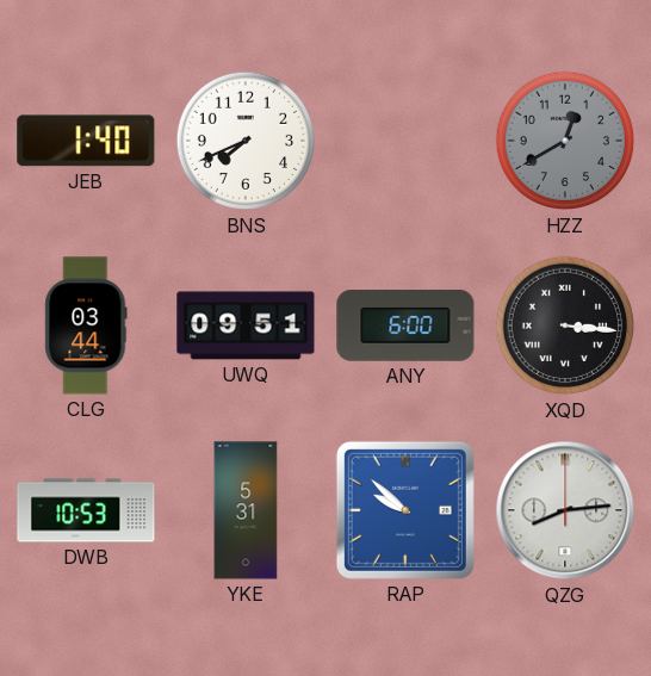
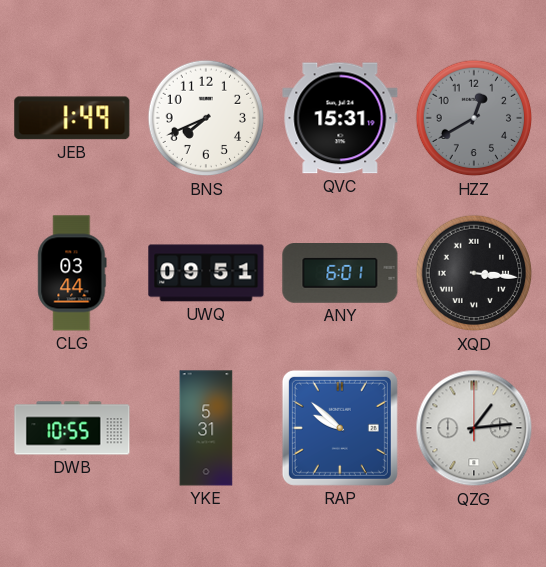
JEB: 1:40 -> 1:49
QVC: none -> 15:31
ANY: 6:00 -> 6:01
DWB: 10:53 -> 10:55
QZG: 8:14 -> 1:14
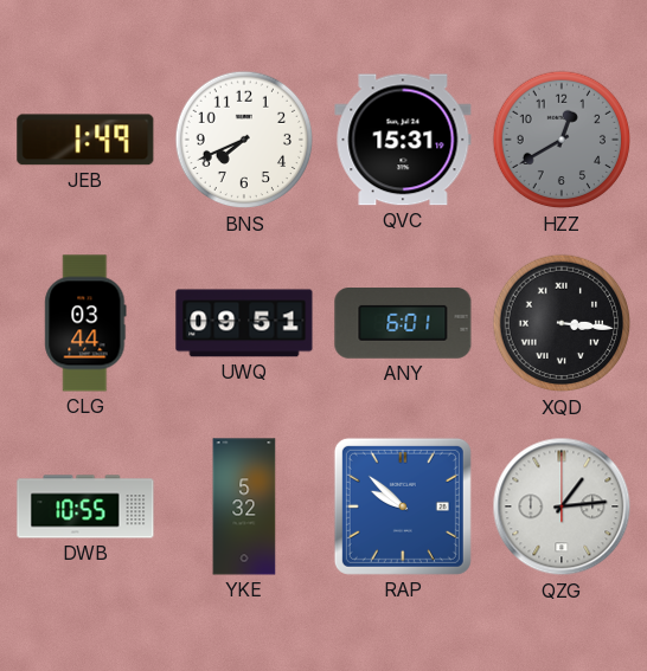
YKE: 5:31 -> 5:32
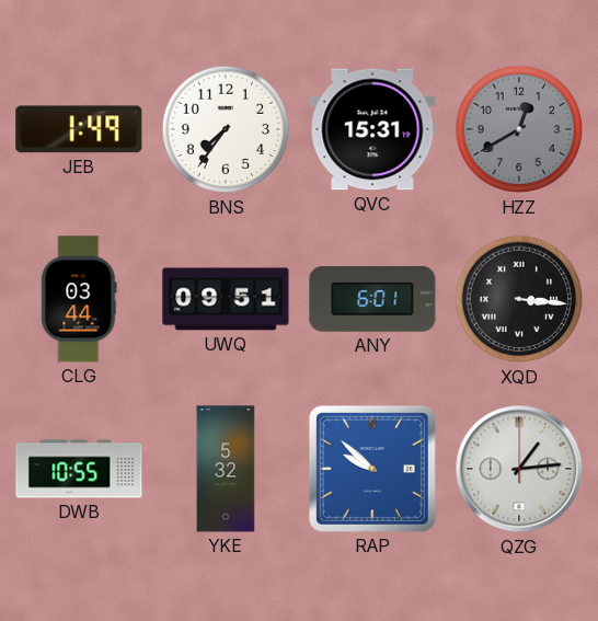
BNS: 7:41 -> 7:36
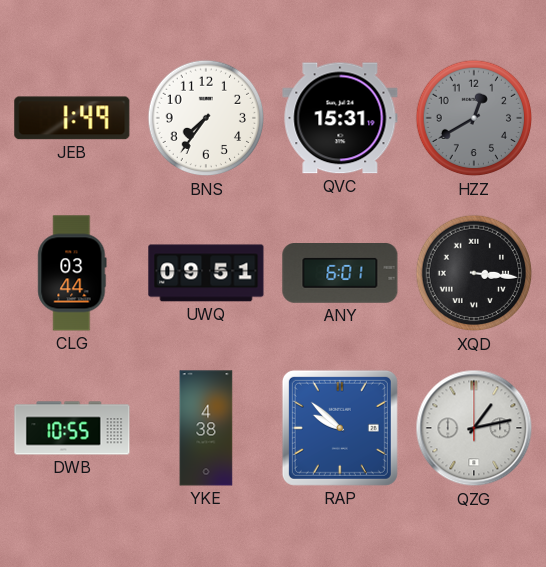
YKE: 5:32 -> 4:38
QZG: 1:14 -> 1:13
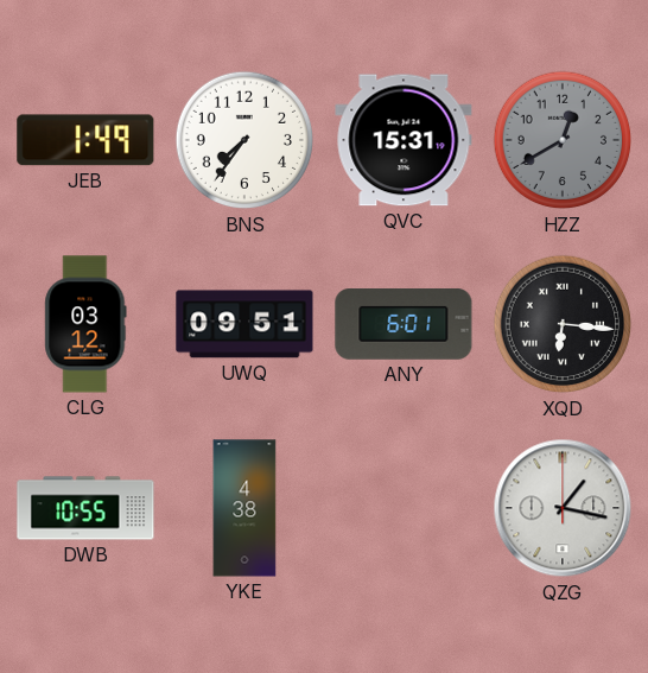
CLG: 03:44 -> 03:12
XQD: 3:16 -> 6:16
RAP: 9:52 -> none
QZG: 1:13 -> 1:17
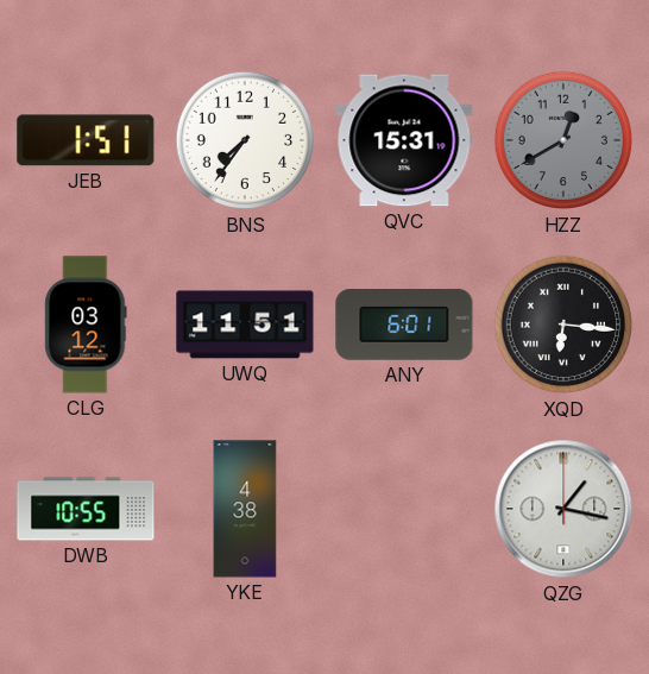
JEB: 1:49 -> 1:51
UWQ: 09:51 -> 11:51
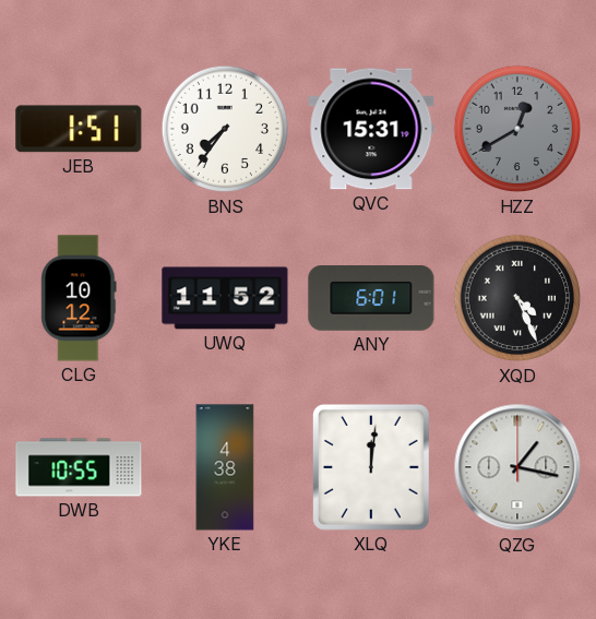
CLG: 03:12 -> 10:12
UWQ: 11:51 -> 11:52
XQD: 6:16 -> 4:26
XLQ: none -> 12:01
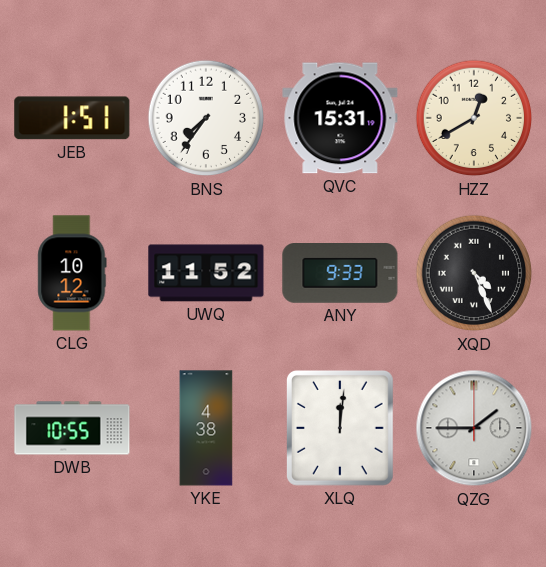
HZZ dial: grey -> cream
ANY: 6:01 -> 9:33
QZG: 1:17 -> 1:45
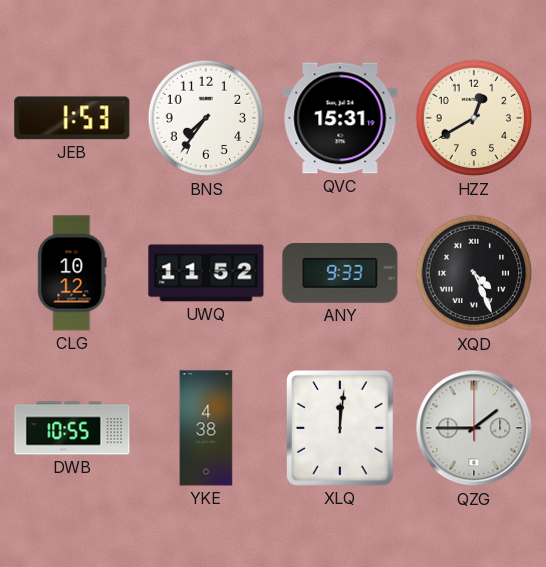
JEB: 1:51 -> 1:53
